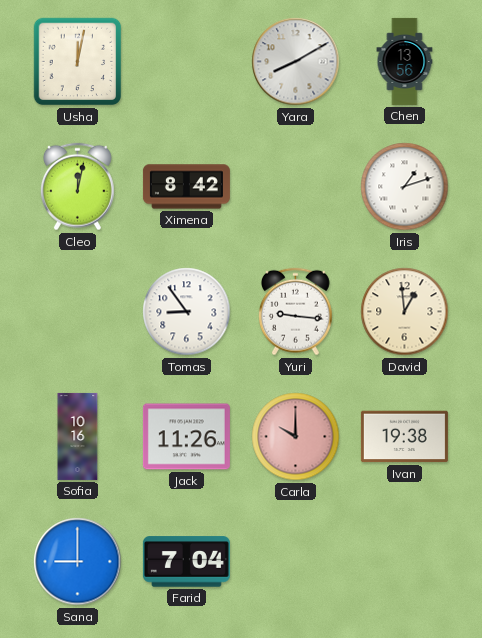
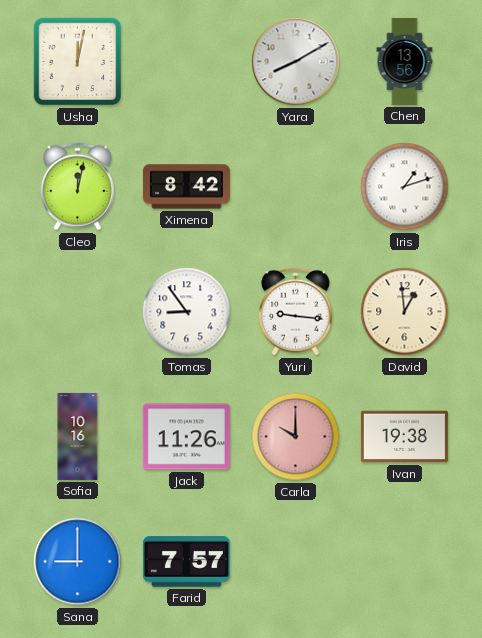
Farid: 7:04 -> 7:57
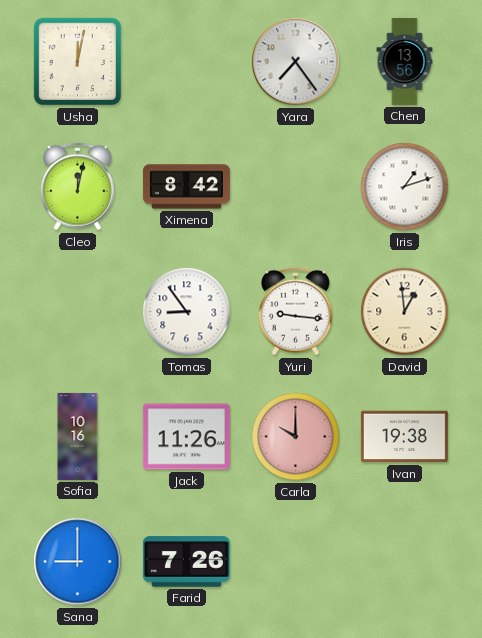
Yara: 8:10 -> 7:24
Farid: 7:57 -> 7:26
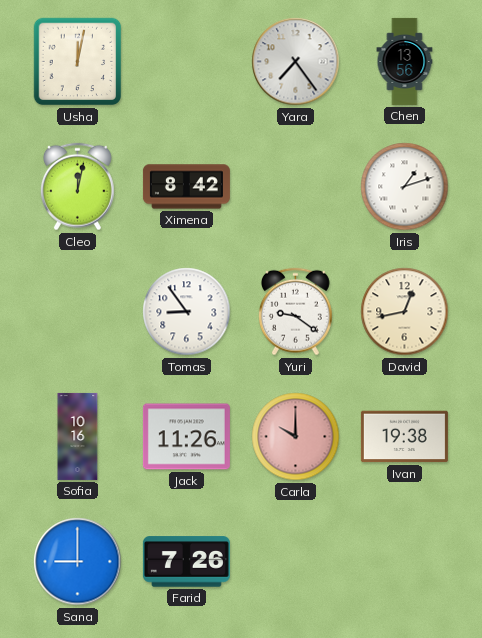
Yuri: 9:16 -> 9:21
David: 12:59 -> 12:43
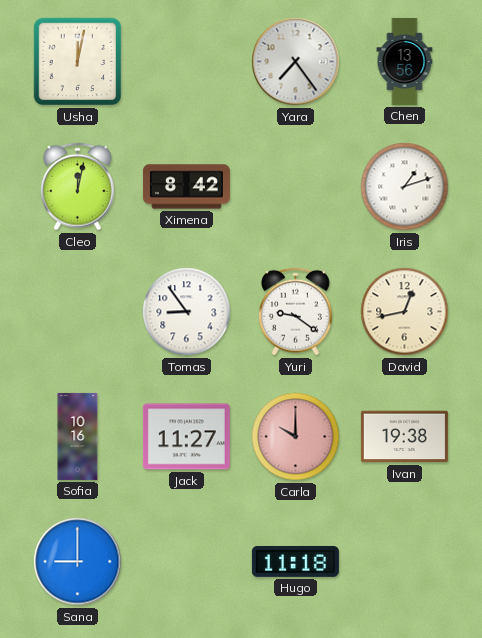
Jack: 11:26 -> 11:27
Farid: 7:26 -> none
Hugo: none -> 11:18
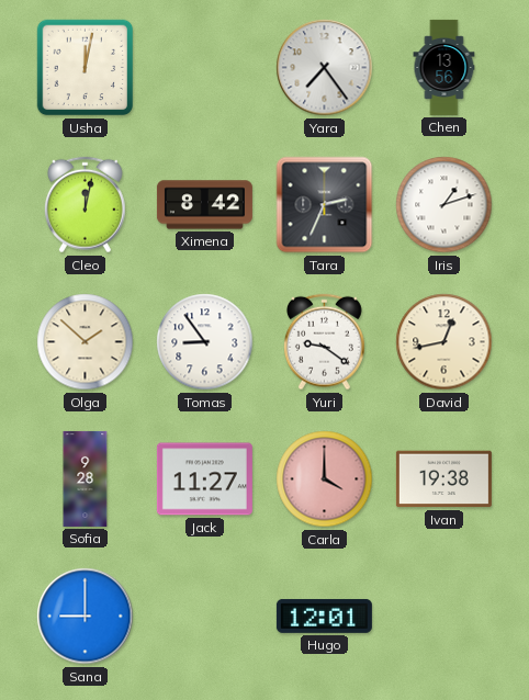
Tara: none -> 2:34
Olga: none -> 1:52
Sofia: 10:16 -> 9:28
Carla: 10:00 -> 4:00
Hugo: 11:18 -> 12:01
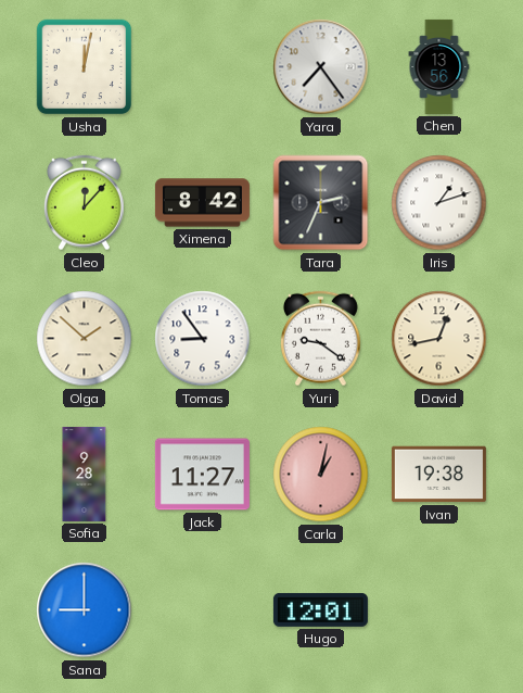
Cleo: 12:02 -> 12:07
Carla: 4:00 -> 1:02
